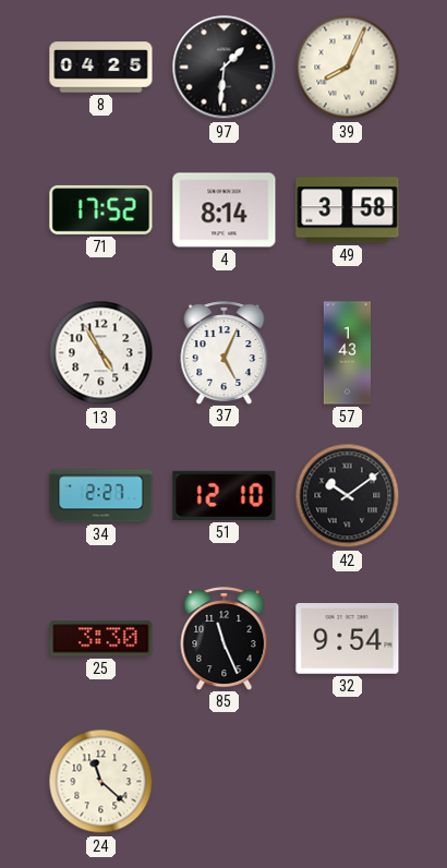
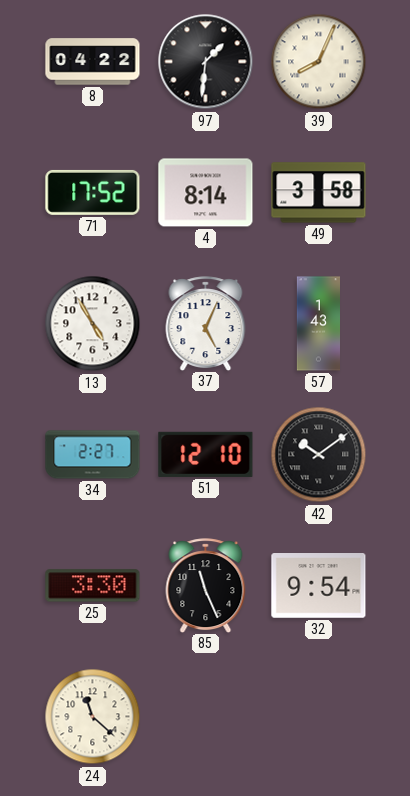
8: 04:25 -> 04:22
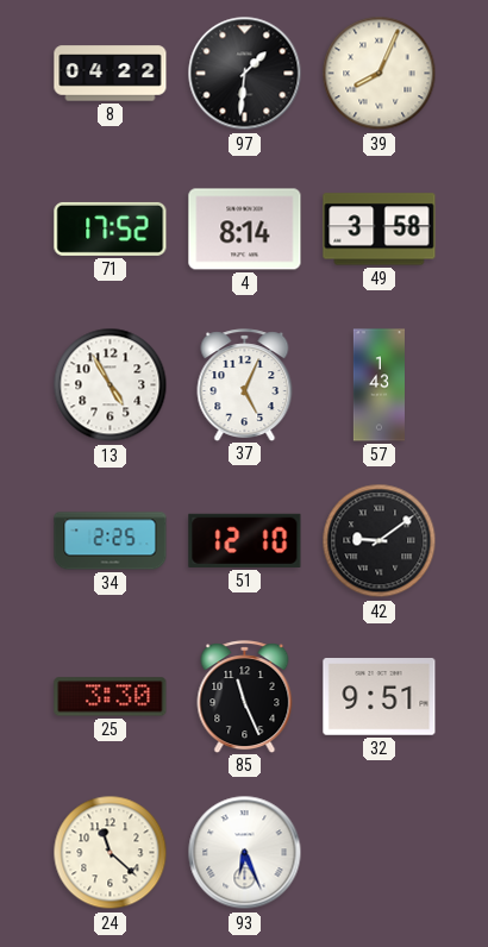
34: 2:27 -> 2:25
42: 10:09 -> 9:09
32: 9:54 -> 9:51
93: none -> 6:26
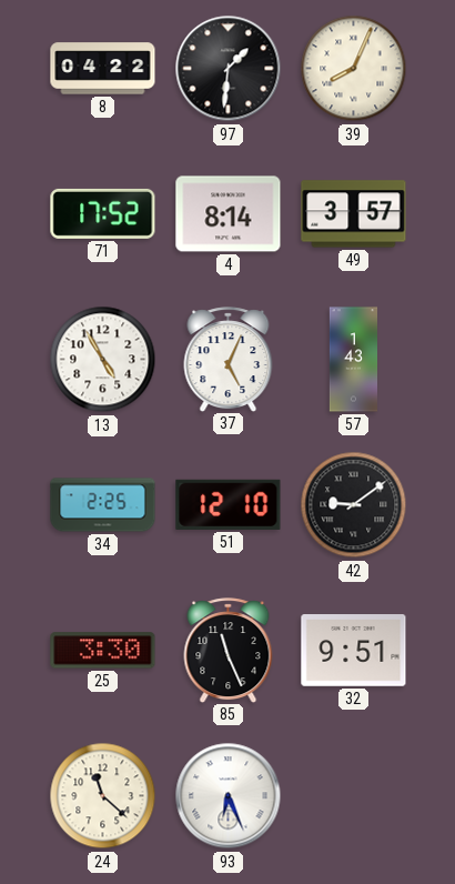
49: 3:58 -> 3:57
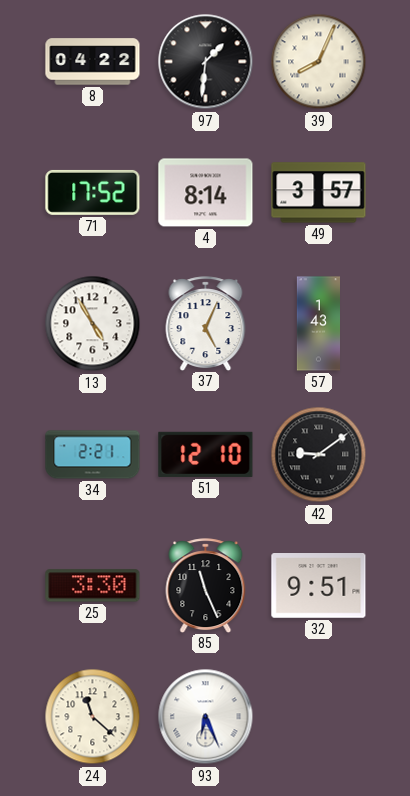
34: 2:25 -> 2:21
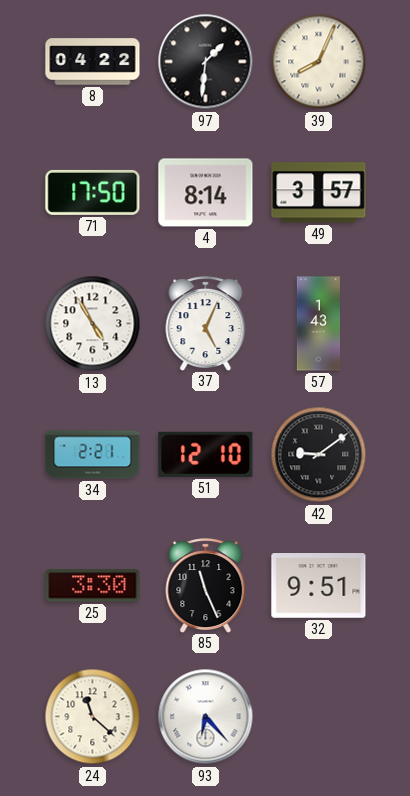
71: 17:52 -> 17:50
93: 6:26 -> 6:23
